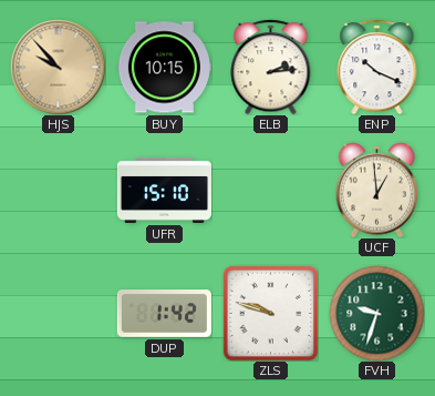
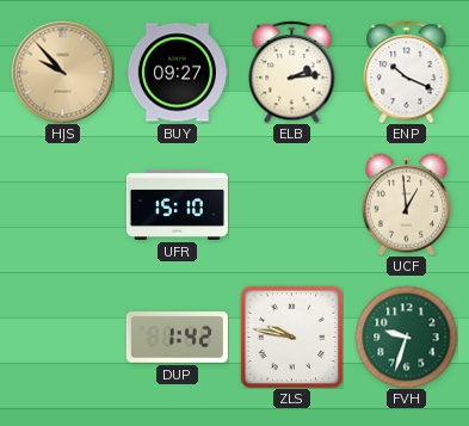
BUY: 10:15 -> 09:27
ZLS: 9:48 -> 9:47
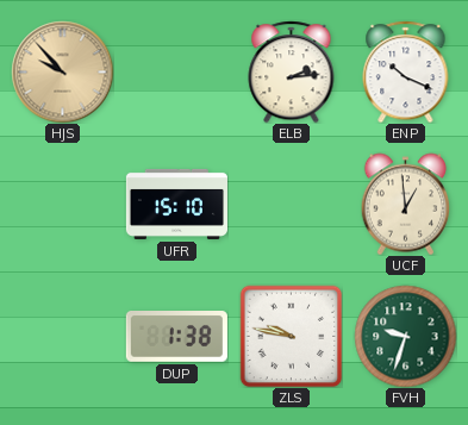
BUY: 09:27 -> none
DUP: 1:42 -> 1:38
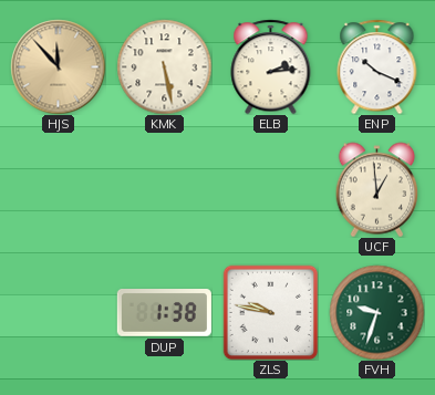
HJS: 9:53 -> 11:53
KMK: none -> 5:28
UFR: 15:10 -> none
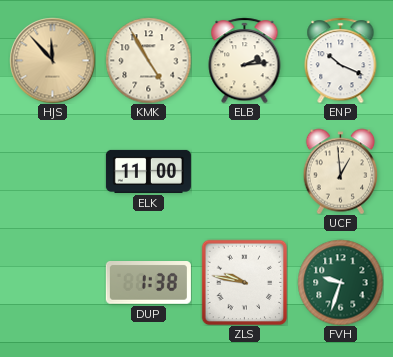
KMK: 5:28 -> 4:55
ELK: none -> 11:00
